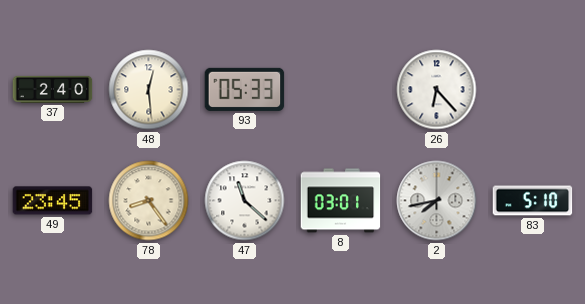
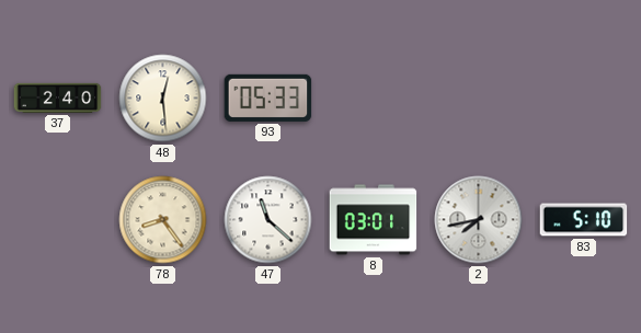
26: 6:23 -> none
49: 23:45 -> none
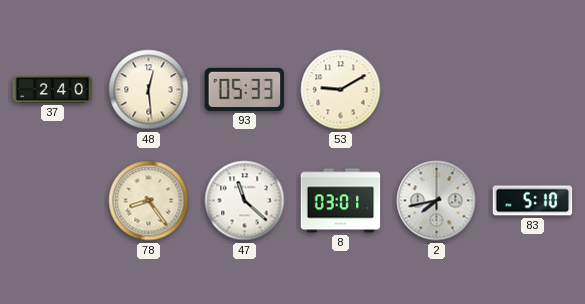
53: none -> 9:10
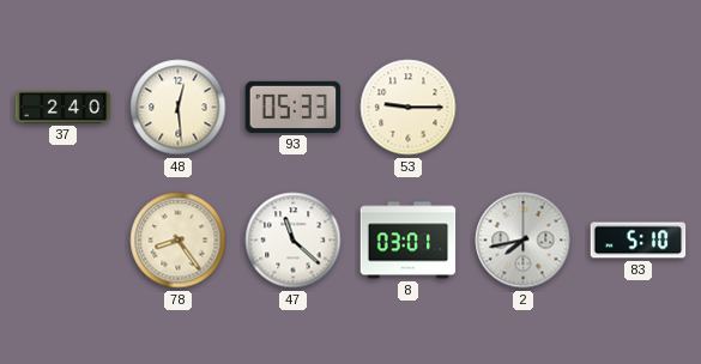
53: 9:10 -> 9:15
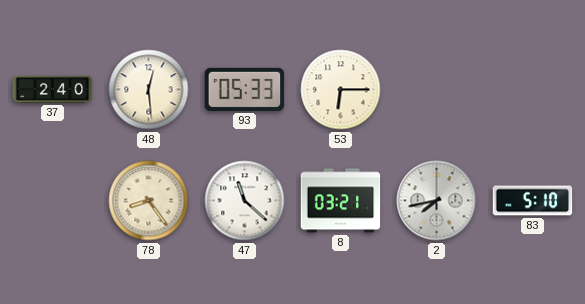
53: 9:15 -> 6:15
8: 03:01 -> 03:21
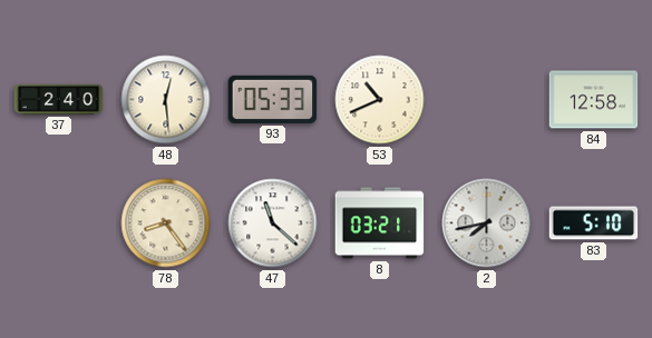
53: 6:15 -> 10:41
84: none -> 12:58
